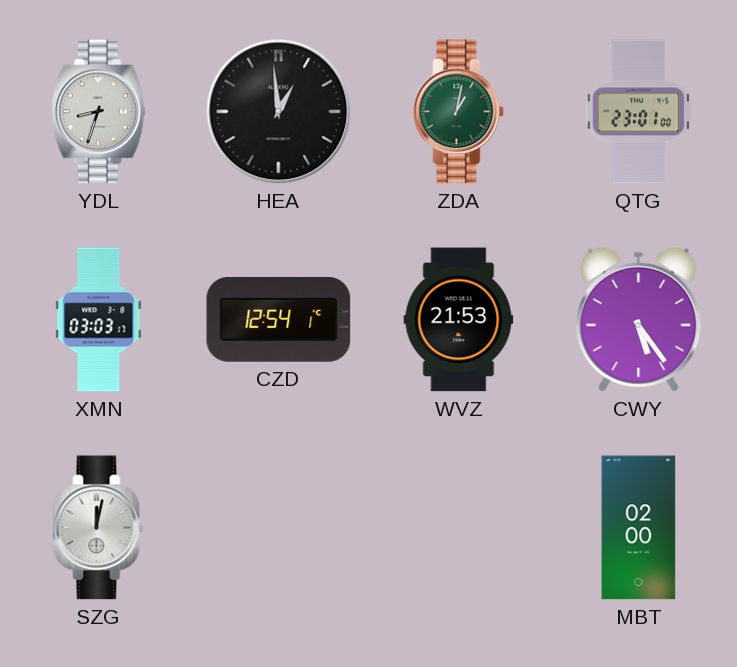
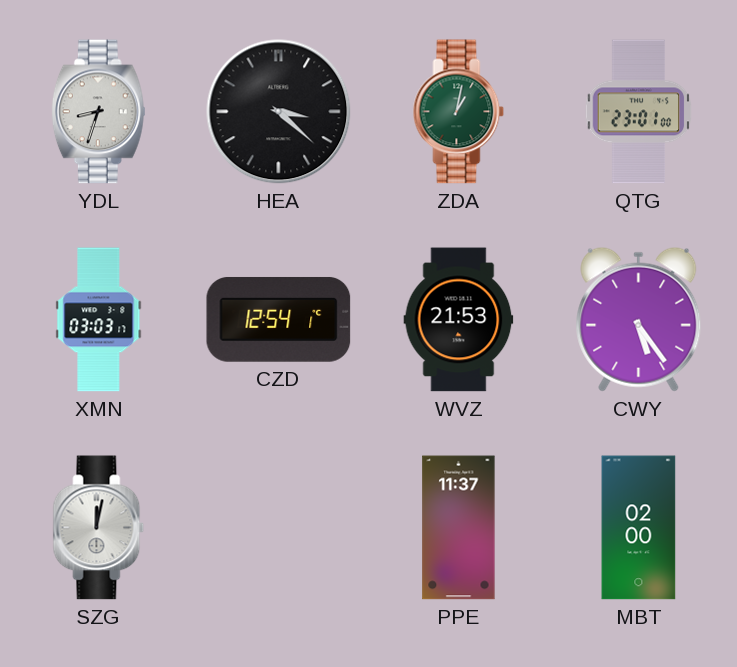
HEA: 12:59 -> 3:22
PPE: none -> 11:37
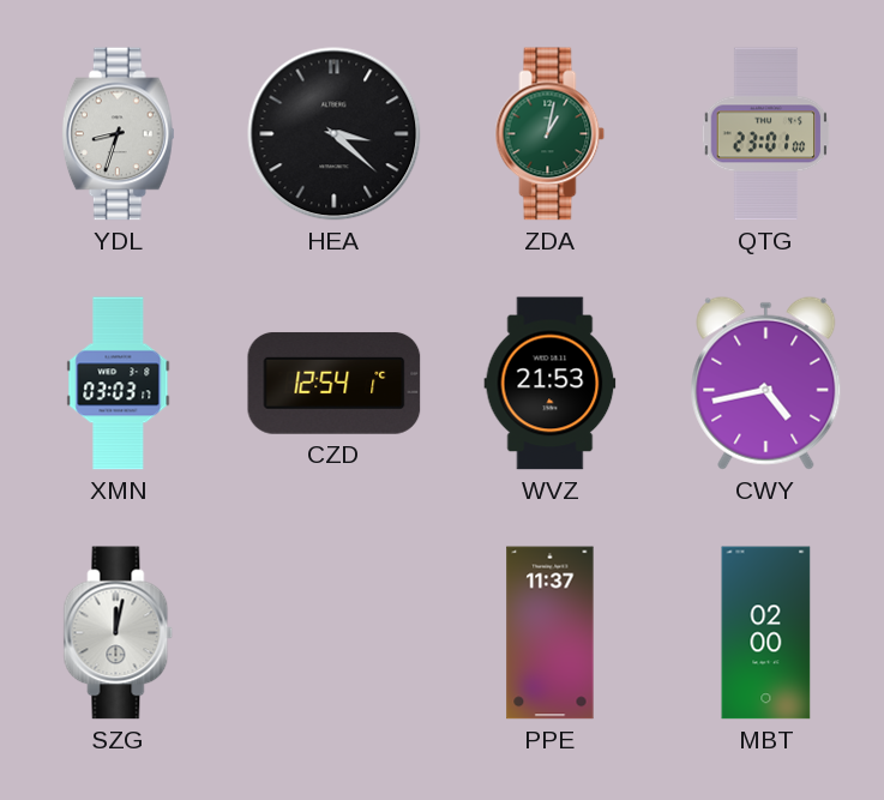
CWY: 5:24 -> 4:43
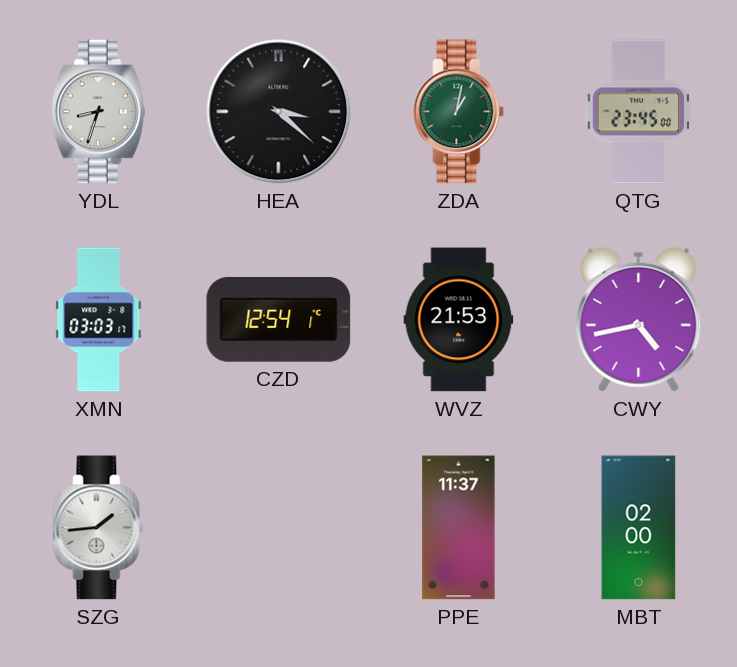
QTG: 23:01 -> 23:45
SZG: 12:02 -> 1:44
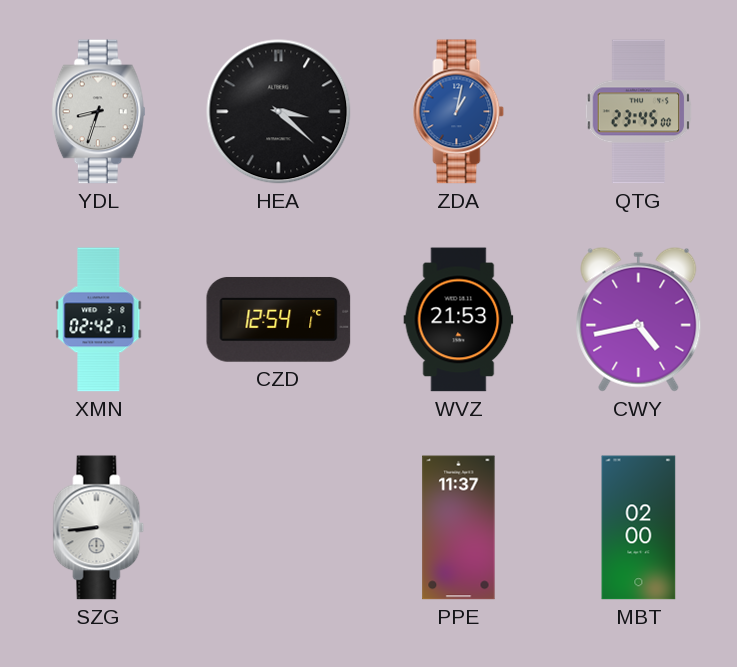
ZDA dial: green -> blue
XMN: 03:03 -> 02:42
SZG: 1:44 -> 8:44
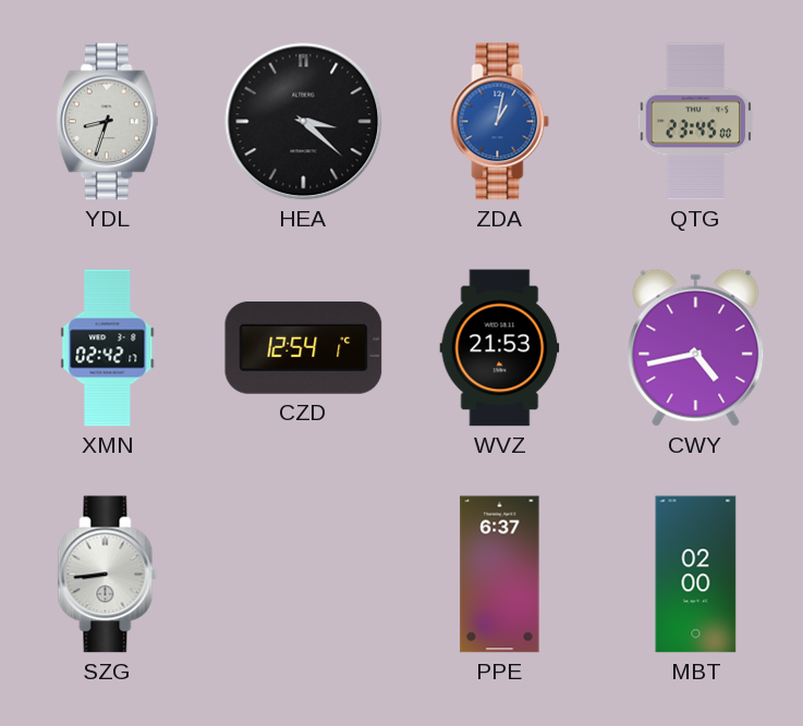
PPE: 11:37 -> 6:37
